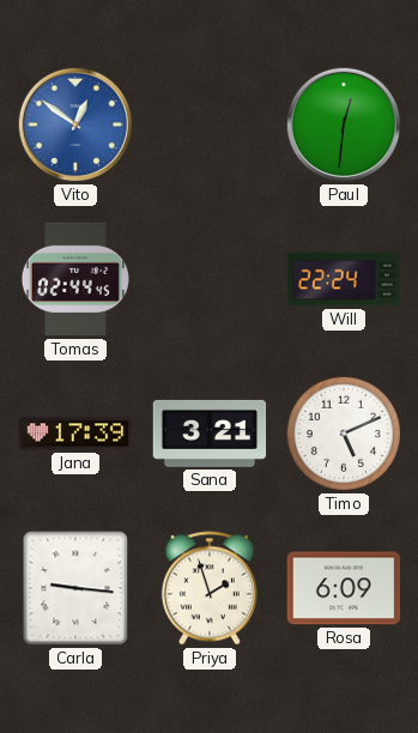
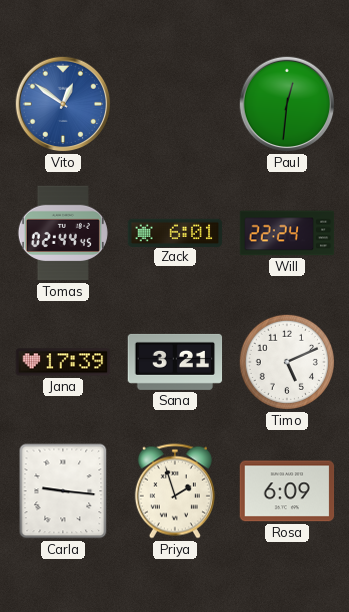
Zack: none -> 6:01
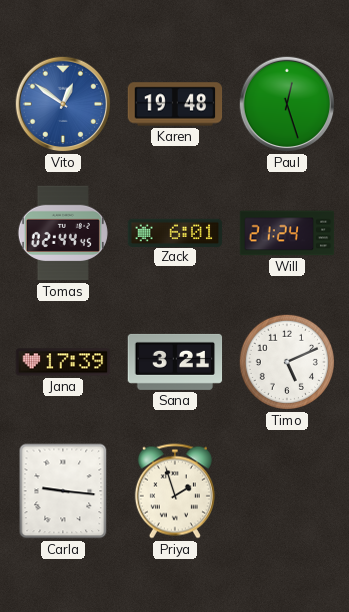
Karen: none -> 19:48
Paul: 12:31 -> 12:27
Will: 22:24 -> 21:24
Rosa: 6:09 -> none
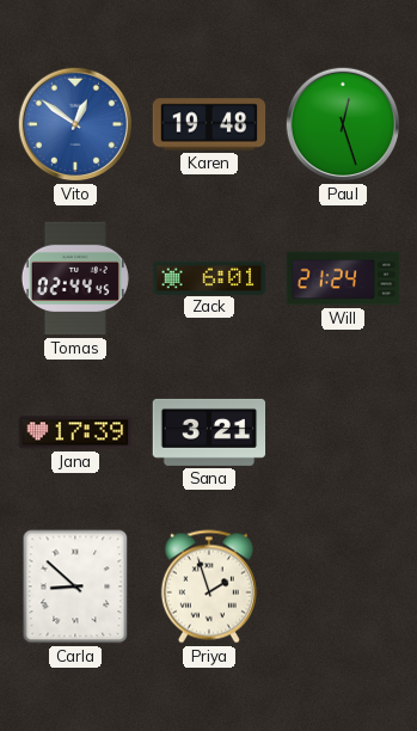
Timo: 5:11 -> none
Carla: 9:16 -> 8:52
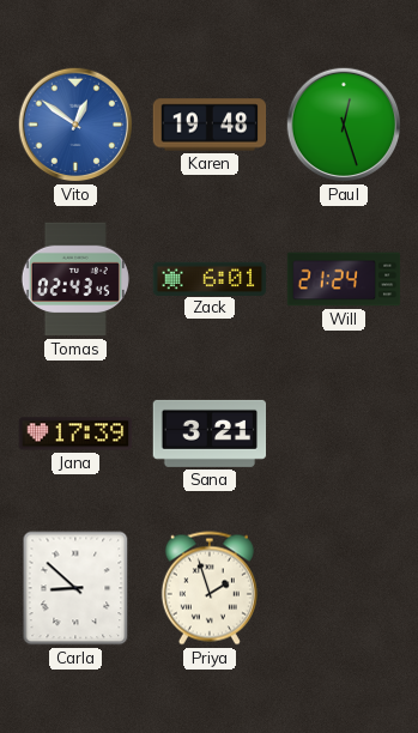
Tomas: 02:44 -> 02:43
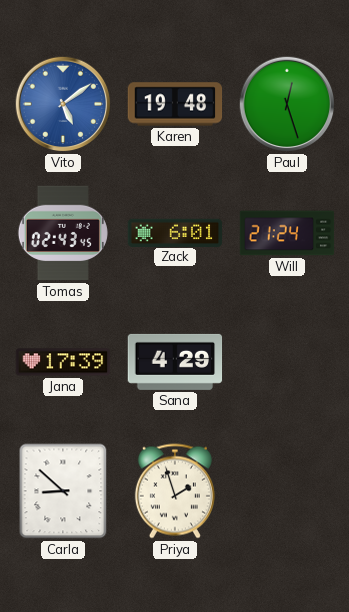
Vito: 12:51 -> 5:09
Sana: 3:21 -> 4:29
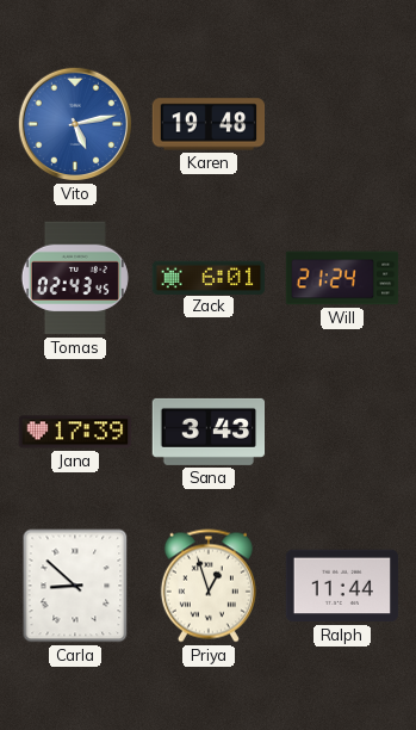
Vito: 5:09 -> 5:13
Paul: 12:27 -> none
Sana: 4:29 -> 3:43
Priya: 1:57 -> 12:57
Ralph: none -> 11:44
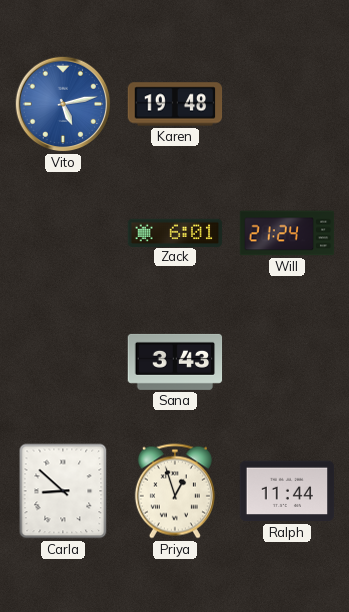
Tomas: 02:43 -> none
Jana: 17:39 -> none
